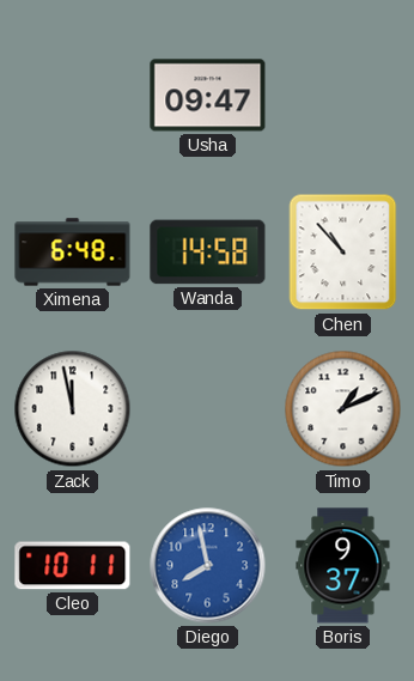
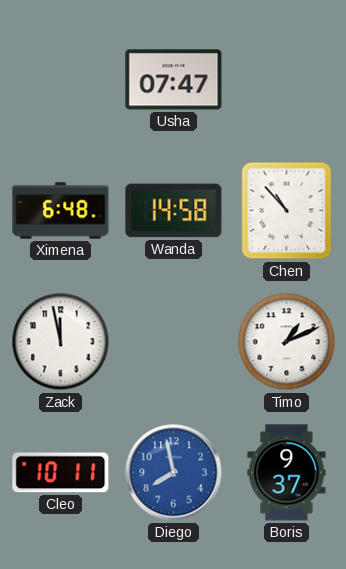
Usha: 09:47 -> 07:47
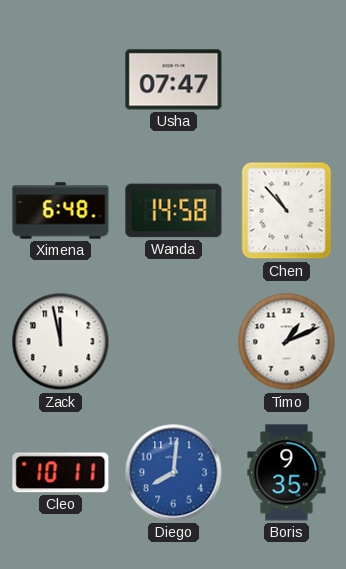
Diego: 7:58 -> 8:01
Boris: 9:37 -> 9:35
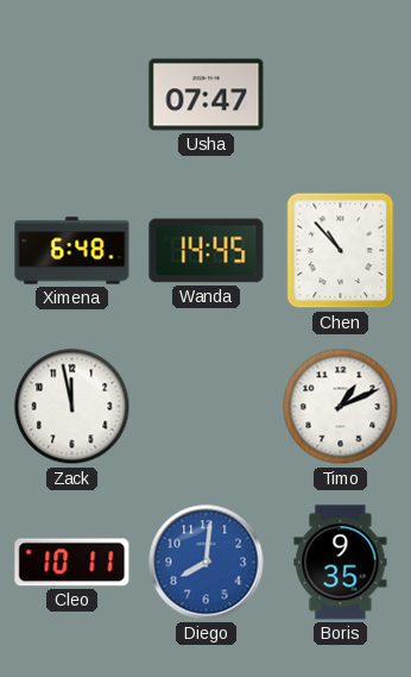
Wanda: 14:58 -> 14:45
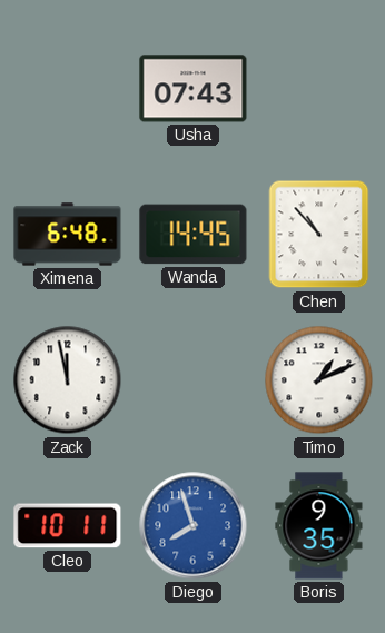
Usha: 07:47 -> 07:43
Diego: 8:01 -> 7:57
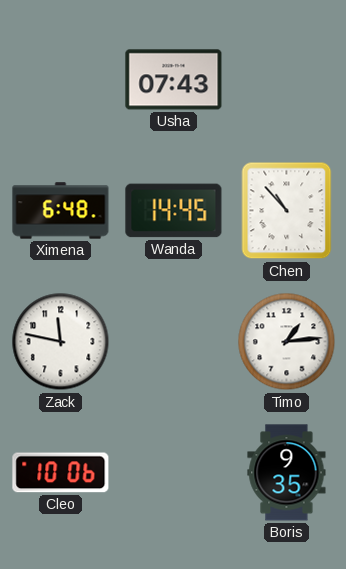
Zack: 11:58 -> 11:47
Timo: 1:11 -> 1:14
Cleo: 10:11 -> 10:06
Diego: 7:57 -> none
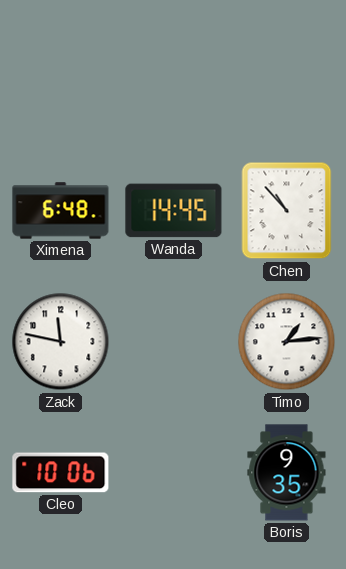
Usha: 07:43 -> none
